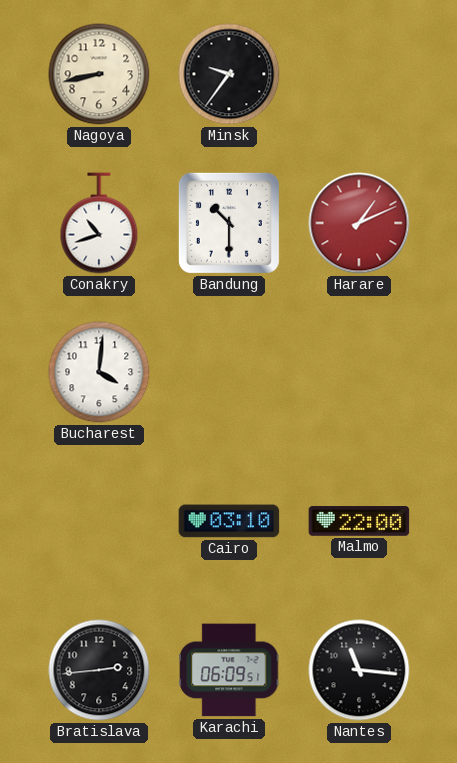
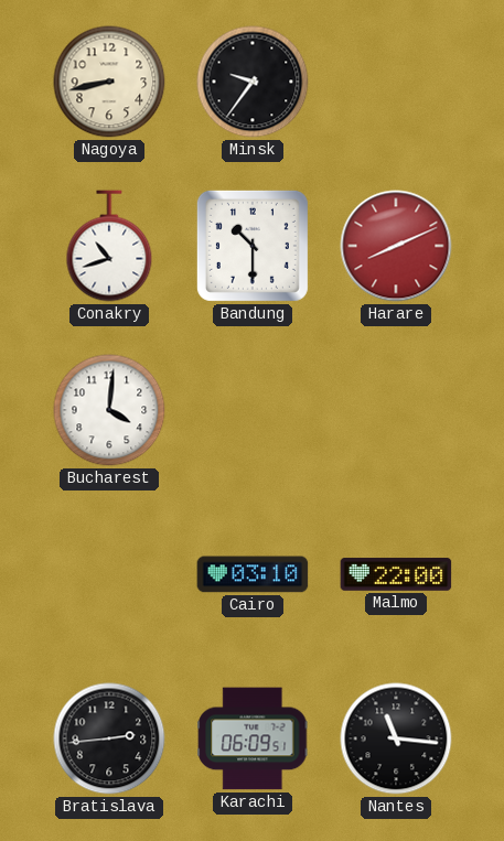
Harare: 1:11 -> 8:11
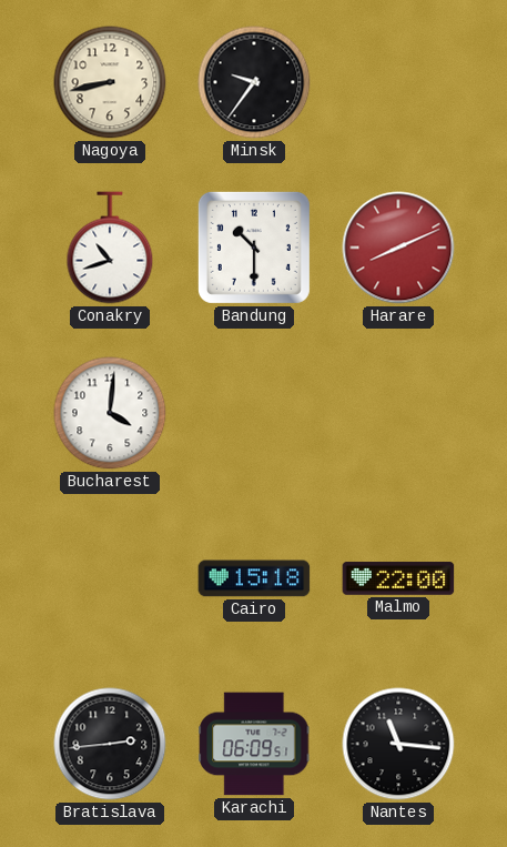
Cairo: 03:10 -> 15:18
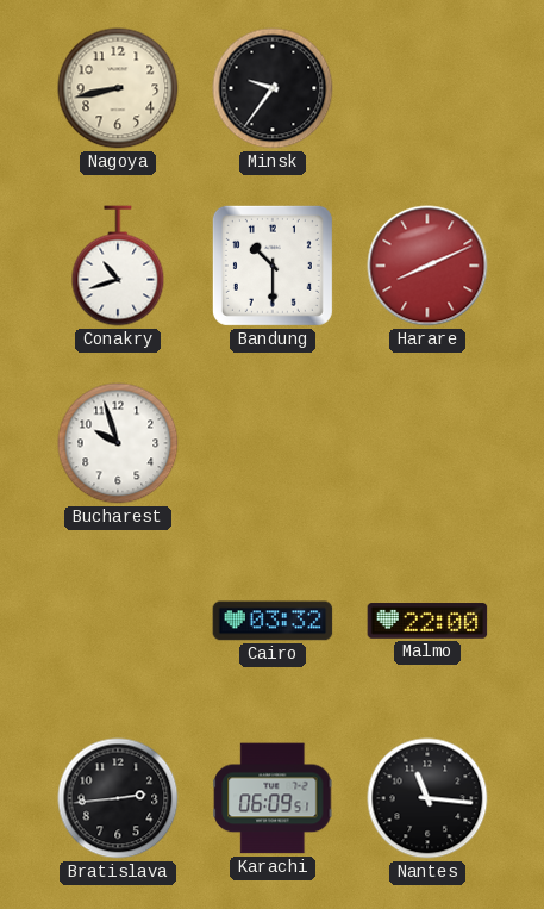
Bucharest: 4:01 -> 9:57
Cairo: 15:18 -> 03:32
